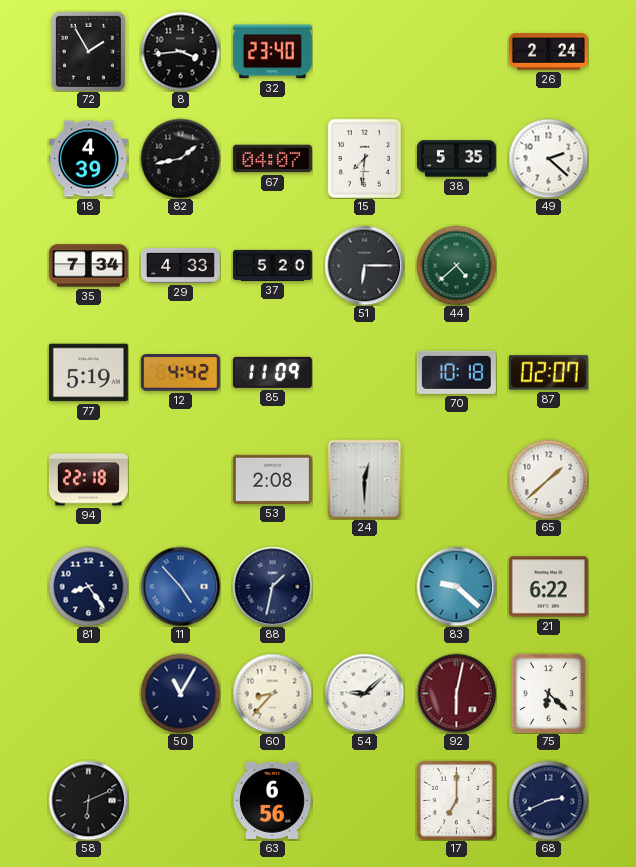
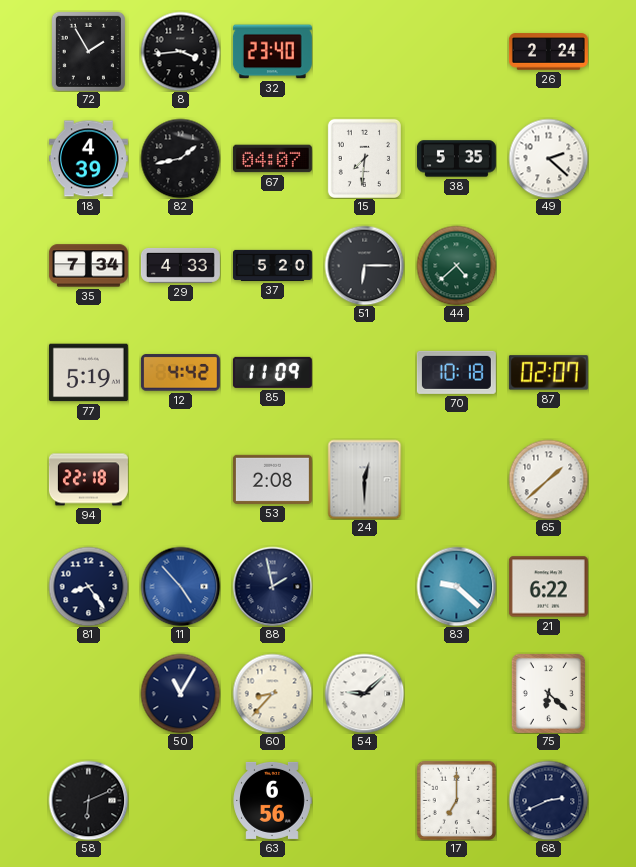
88: 1:32 -> 1:58
92: 6:02 -> none
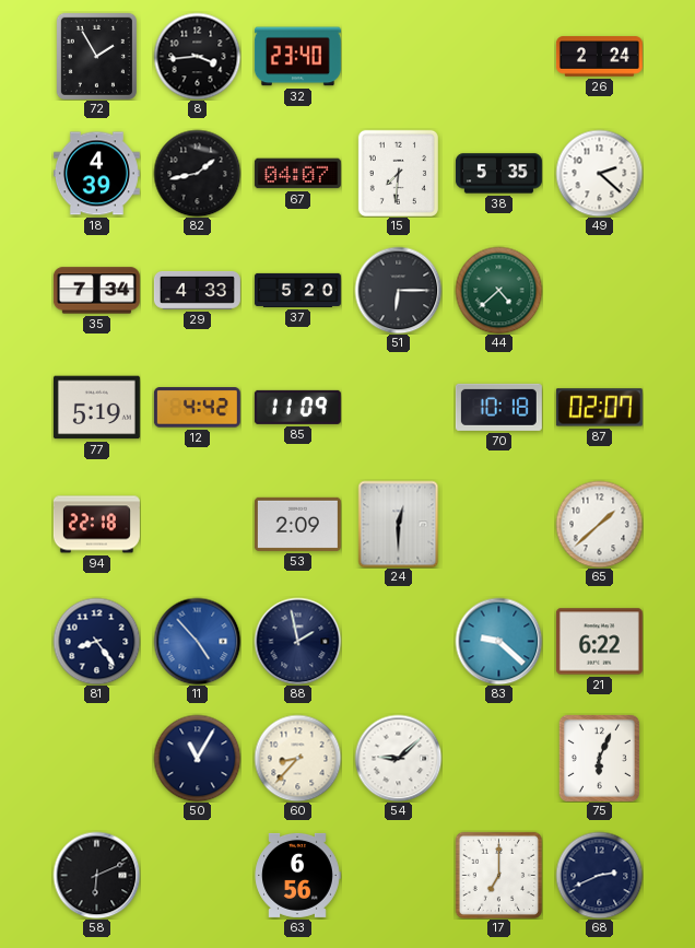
53: 2:08 -> 2:09
75: 6:22 -> 6:04
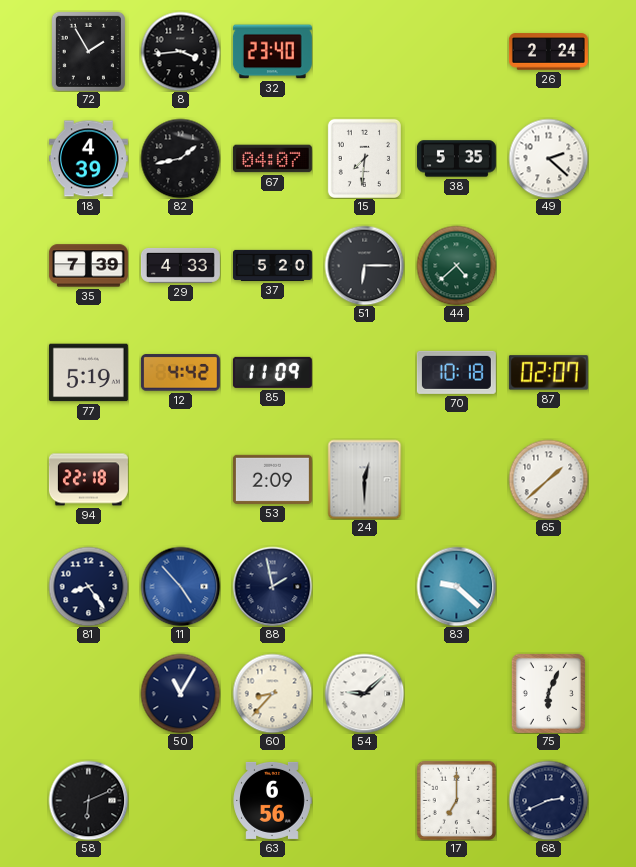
35: 7:34 -> 7:39
21: 6:22 -> none
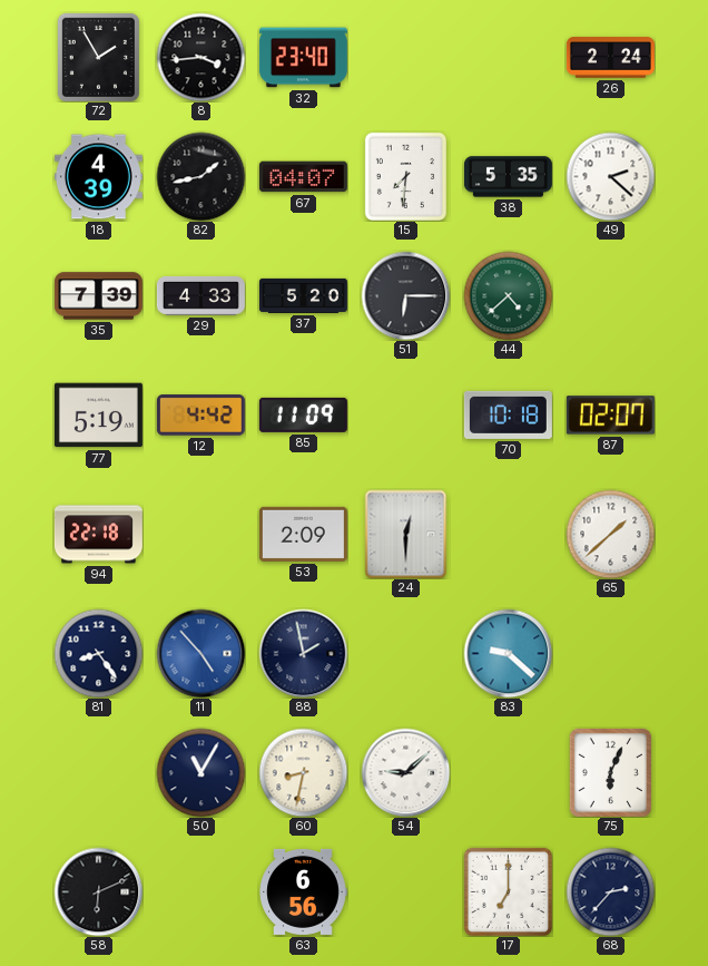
60: 8:37 -> 8:32
68: 2:41 -> 2:37
